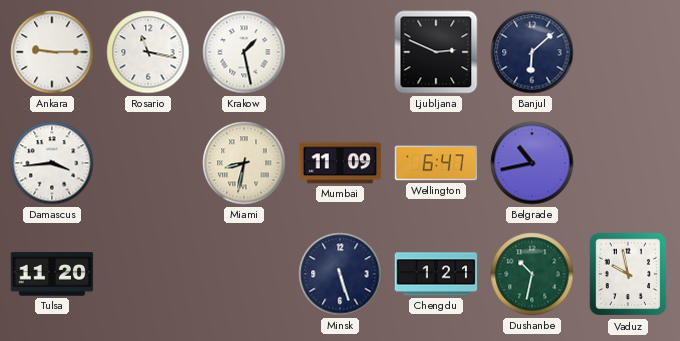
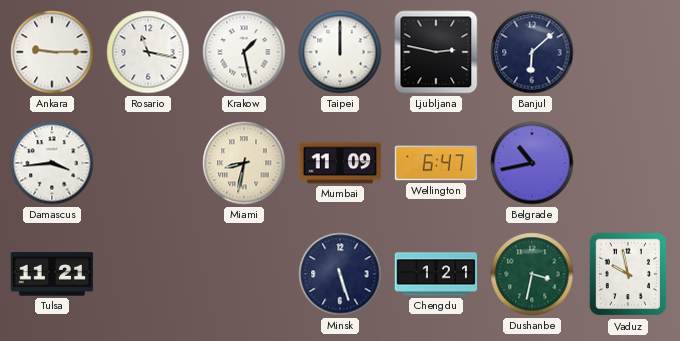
Taipei: none -> 12:00
Ljubljana: 2:49 -> 2:47
Tulsa: 11:20 -> 11:21
Dushanbe: 10:32 -> 3:32
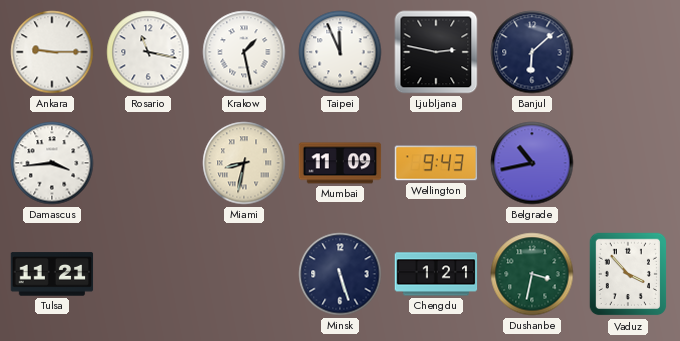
Taipei: 12:00 -> 11:56
Wellington: 6:47 -> 9:43
Vaduz: 9:58 -> 3:53
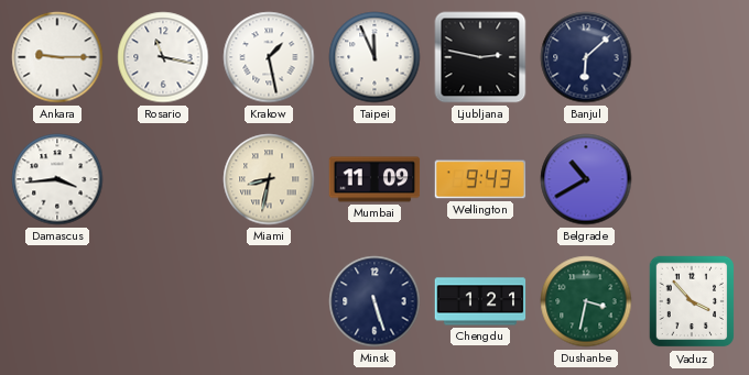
Belgrade: 10:43 -> 10:40
Tulsa: 11:21 -> none
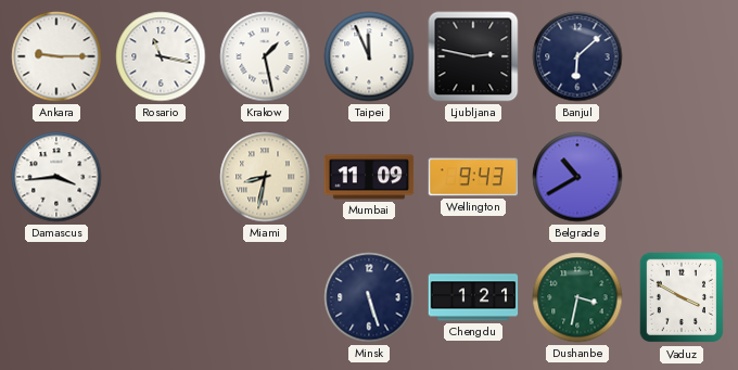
Vaduz: 3:53 -> 3:50
